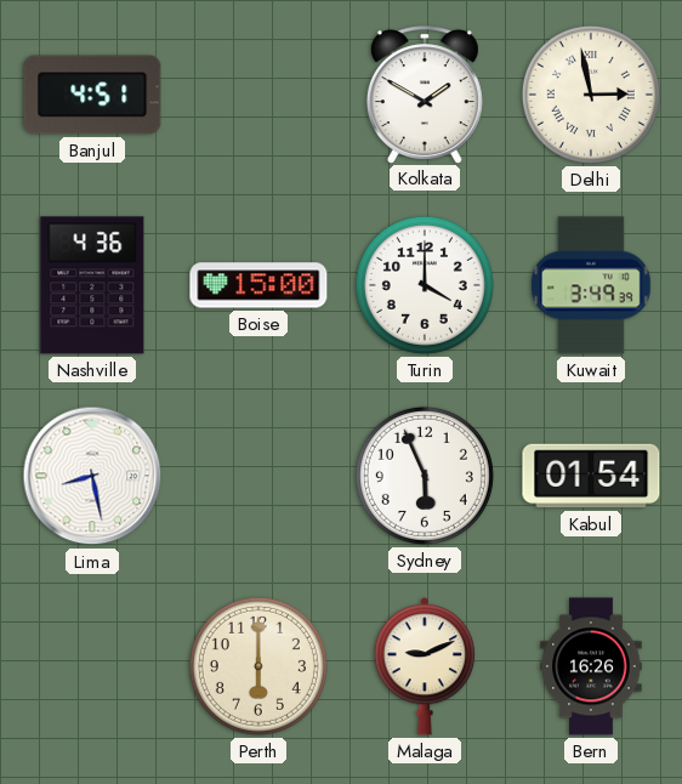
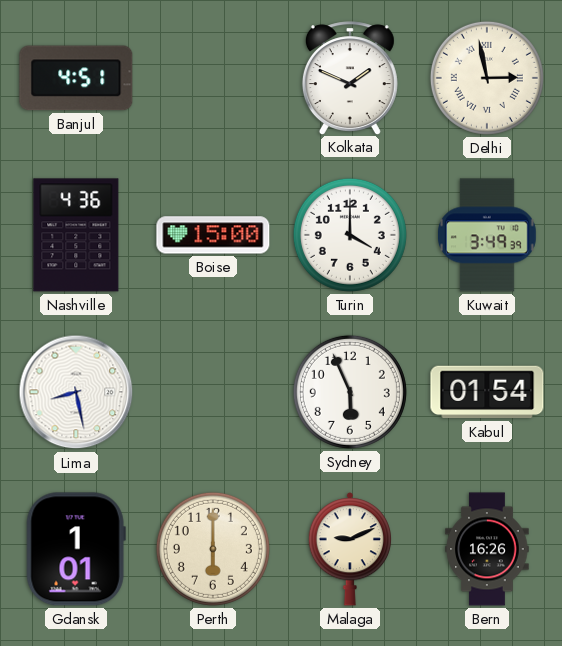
Kolkata: 1:50 -> 1:49
Gdansk: none -> 1:01
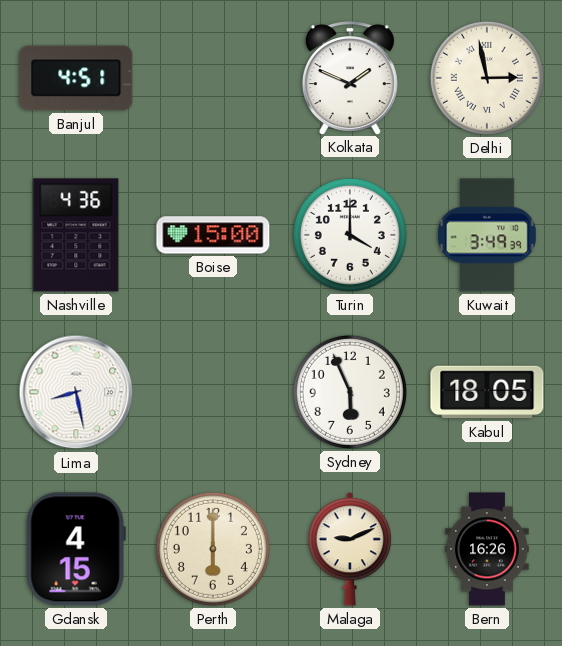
Kabul: 01:54 -> 18:05
Gdansk: 1:01 -> 4:15
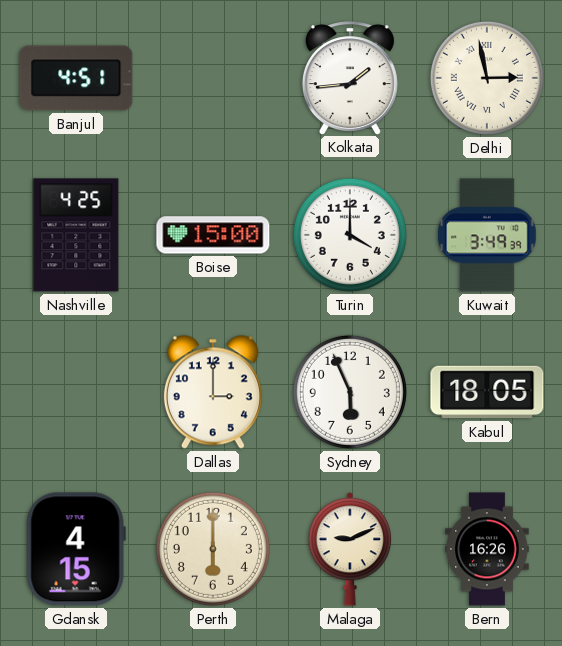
Kolkata: 1:49 -> 1:44
Nashville: 4:36 -> 4:25
Lima: 8:28 -> none
Dallas: none -> 3:00
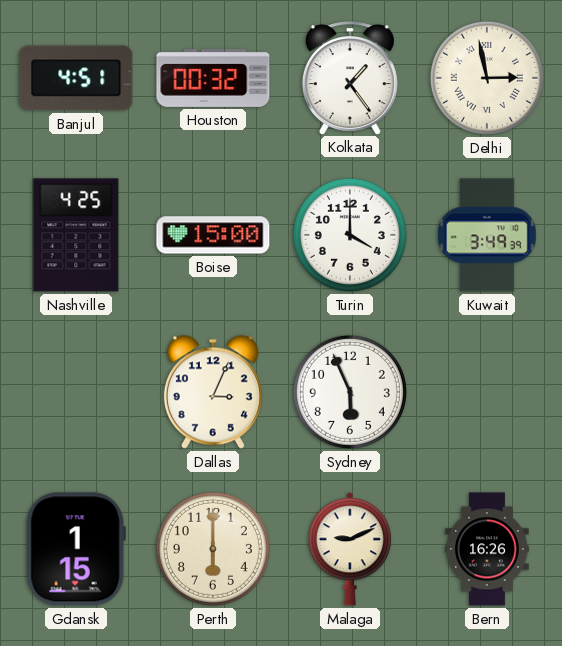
Houston: none -> 00:32
Kolkata: 1:44 -> 1:24
Dallas: 3:00 -> 3:04
Kabul: 18:05 -> none
Gdansk: 4:15 -> 1:15
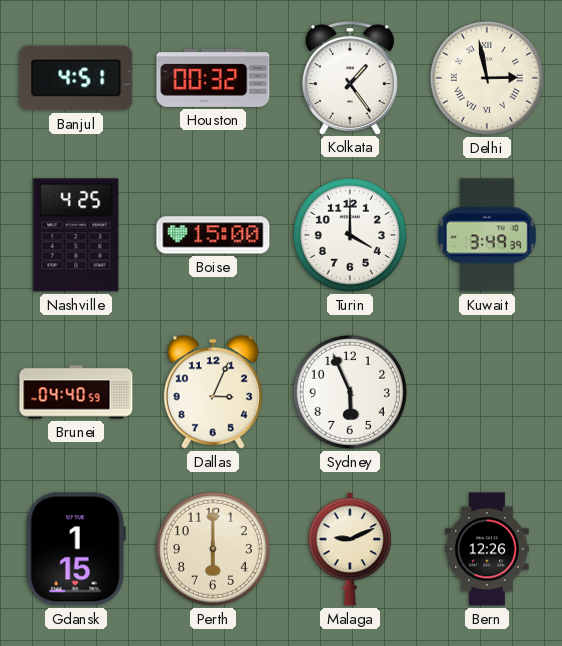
Brunei: none -> 04:40
Bern: 16:26 -> 12:26
